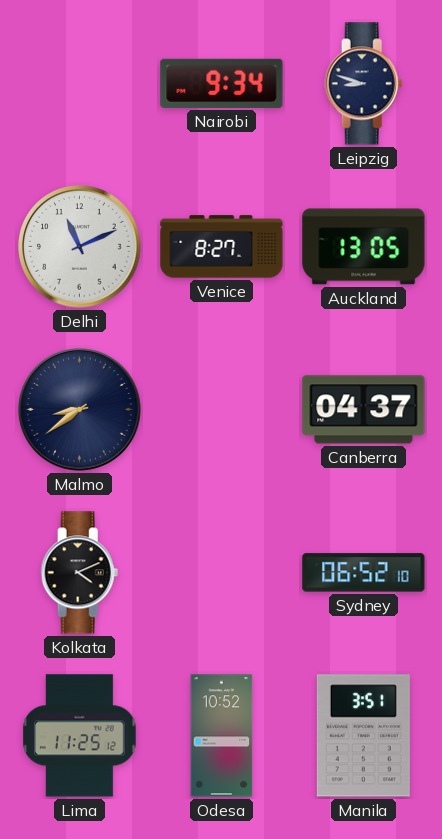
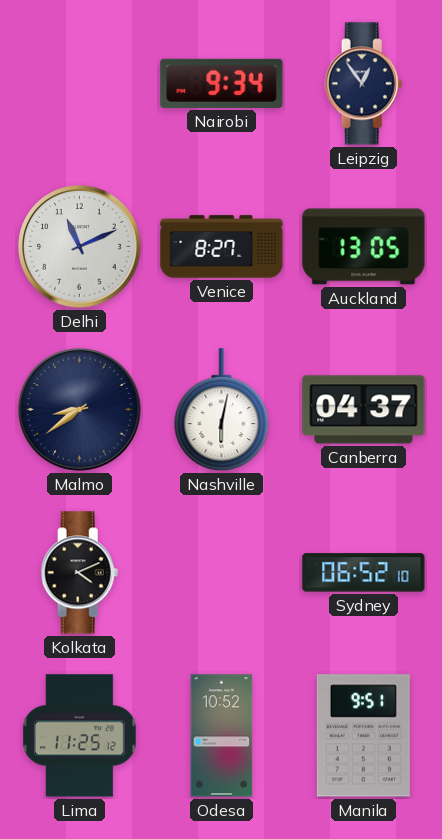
Leipzig: 8:48 -> 12:54
Nashville: none -> 6:02
Manila: 3:51 -> 9:51
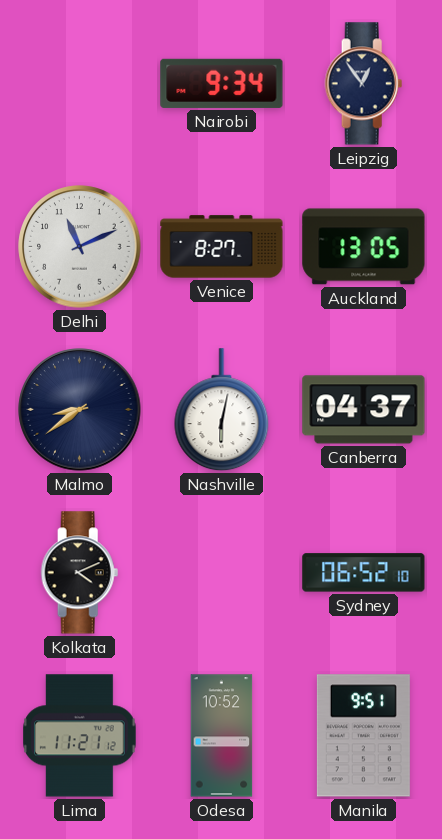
Lima: 11:25 -> 11:21
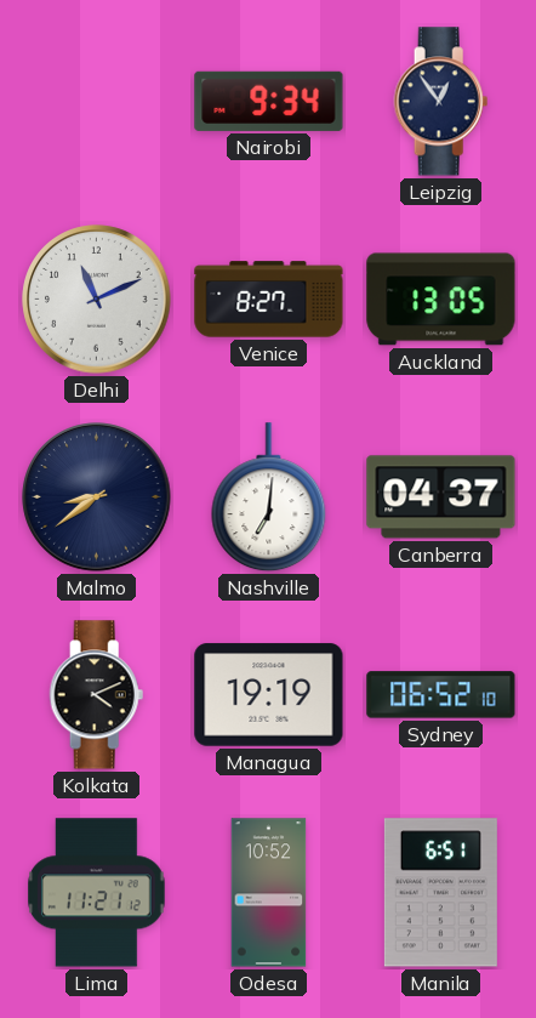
Nashville: 6:02 -> 7:01
Managua: none -> 19:19
Manila: 9:51 -> 6:51
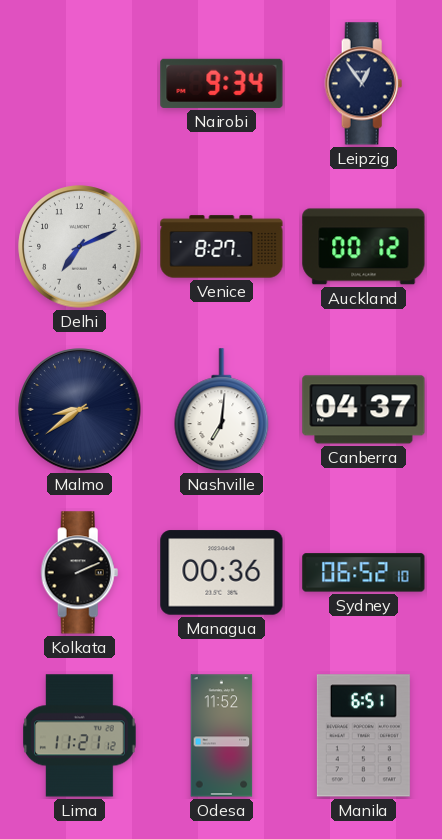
Delhi: 11:11 -> 7:11
Auckland: 13:05 -> 00:12
Kolkata: 4:11 -> 2:11
Managua: 19:19 -> 00:36
Odesa: 10:52 -> 11:52
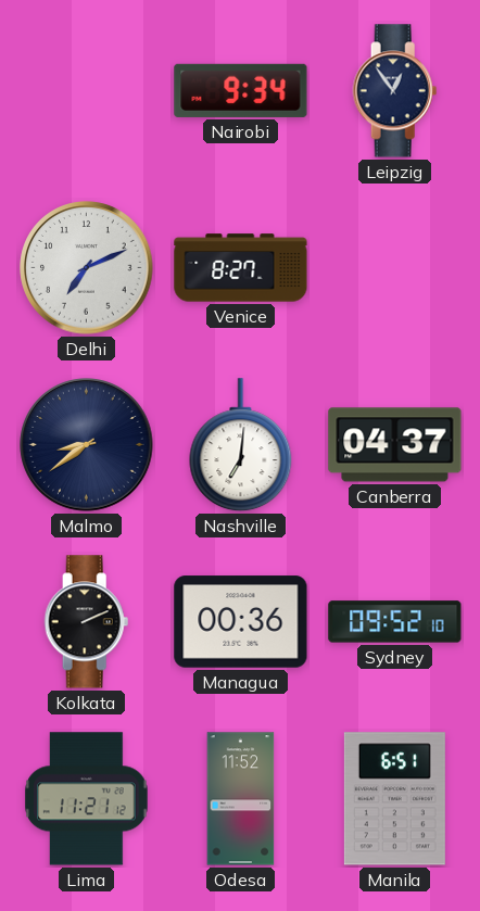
Auckland: 00:12 -> none
Sydney: 06:52 -> 09:52
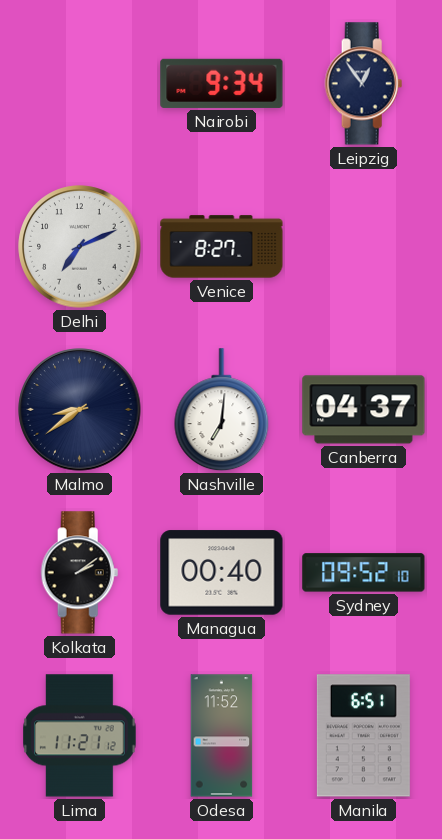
Kolkata: 2:11 -> 2:09
Managua: 00:36 -> 00:40
